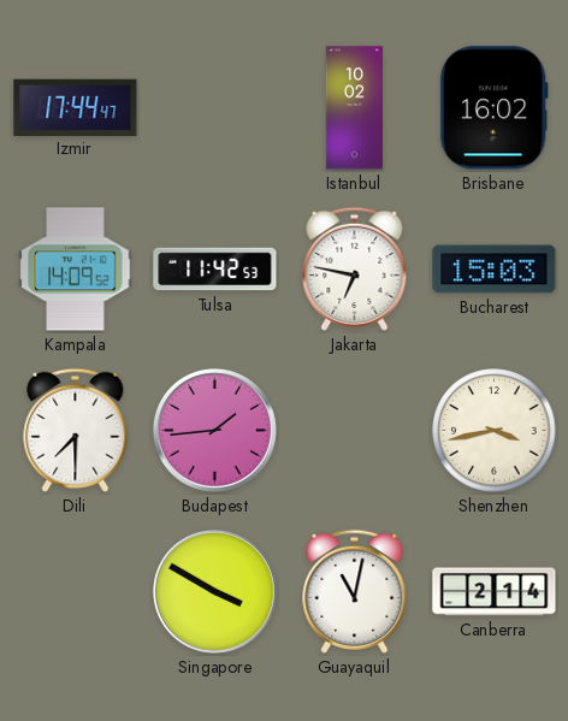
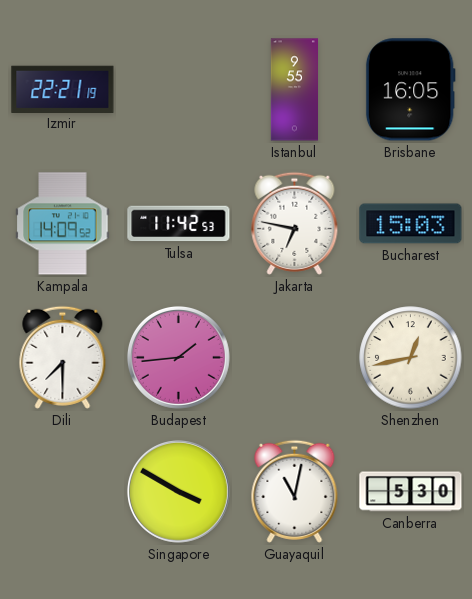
Izmir: 17:44 -> 22:21
Istanbul: 10:02 -> 9:55
Brisbane: 16:02 -> 16:05
Shenzhen: 3:43 -> 12:43
Canberra: 2:14 -> 5:30
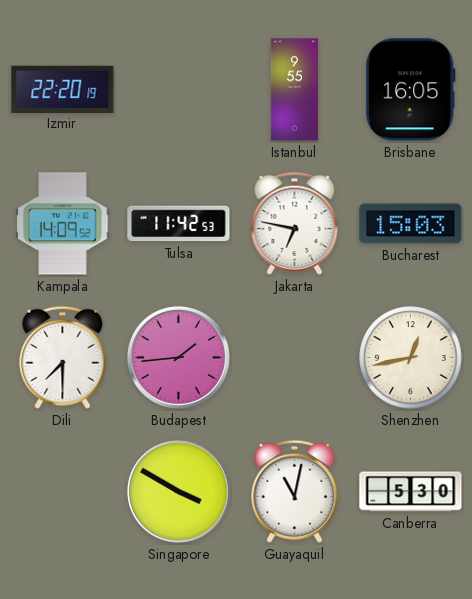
Izmir: 22:21 -> 22:20
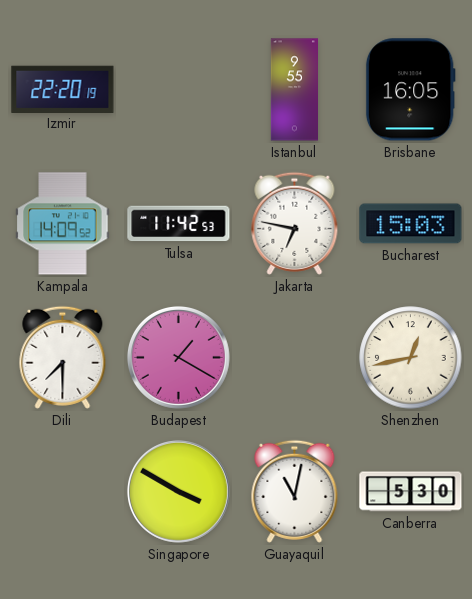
Budapest: 1:44 -> 1:20
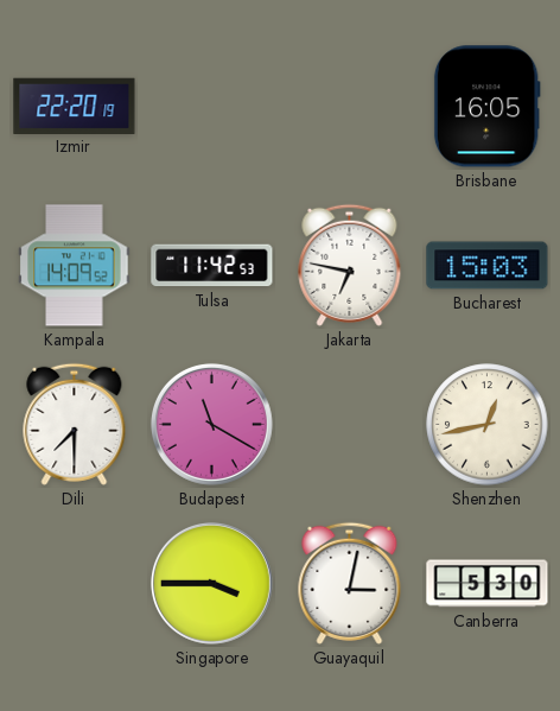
Istanbul: 9:55 -> none
Budapest: 1:20 -> 11:20
Singapore: 3:50 -> 3:45
Guayaquil: 11:02 -> 3:02
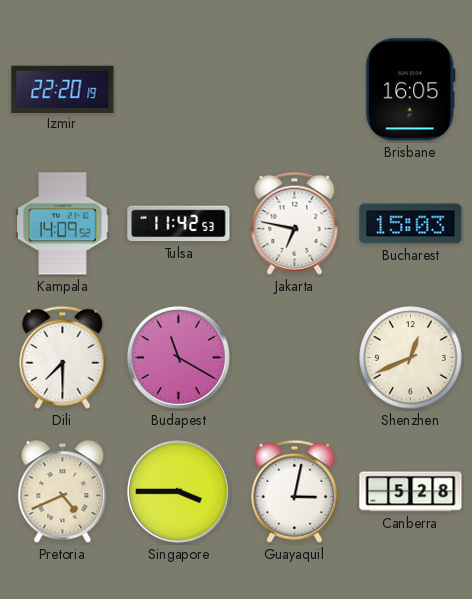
Shenzhen: 12:43 -> 12:41
Pretoria: none -> 4:41
Canberra: 5:30 -> 5:28
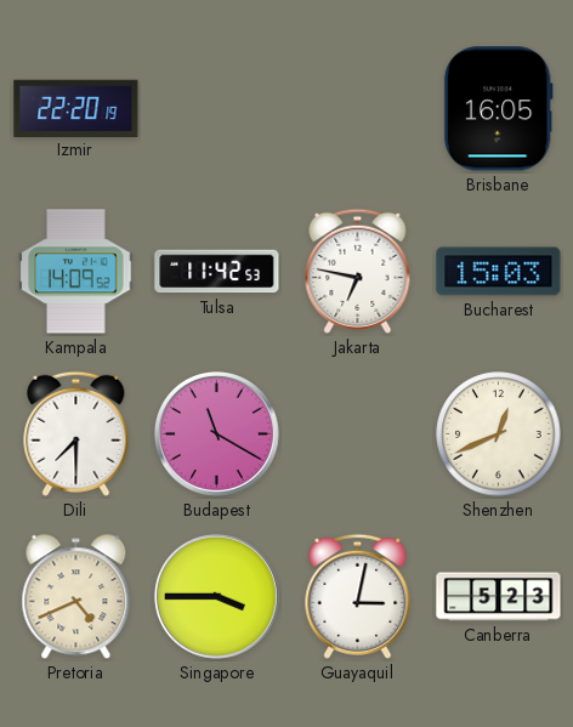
Canberra: 5:28 -> 5:23
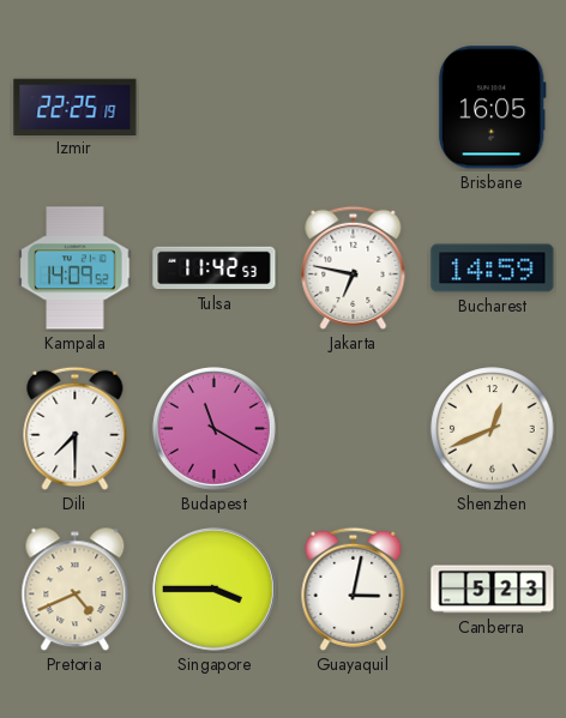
Izmir: 22:20 -> 22:25
Bucharest: 15:03 -> 14:59
